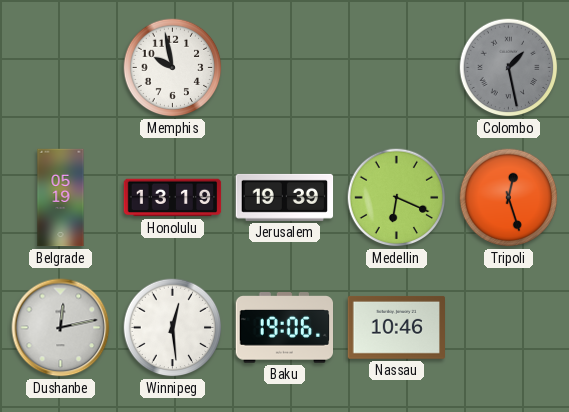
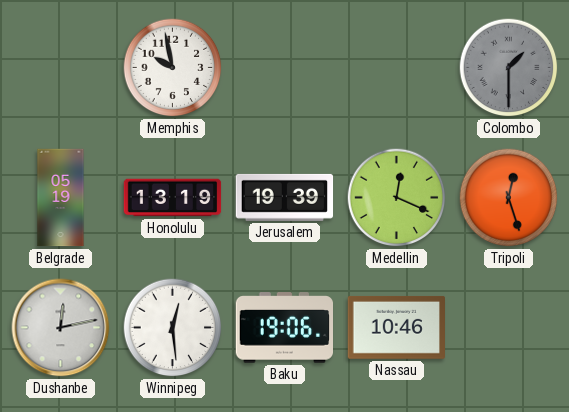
Colombo: 1:28 -> 1:30
Medellin: 6:19 -> 12:19
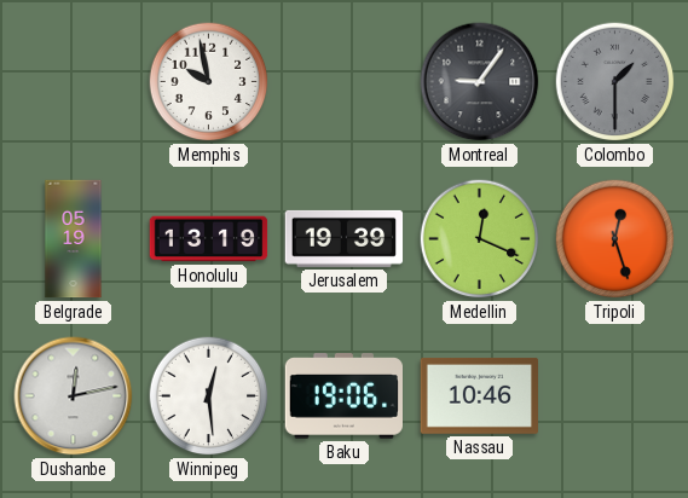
Montreal: none -> 9:06
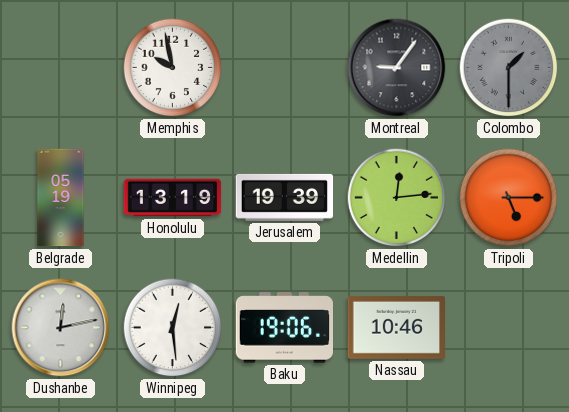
Medellin: 12:19 -> 12:14
Tripoli: 12:27 -> 5:15
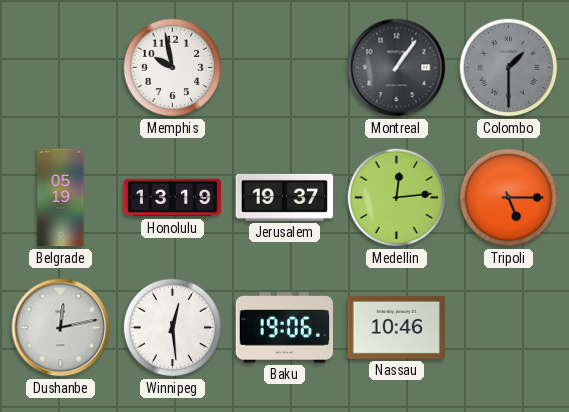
Montreal: 9:06 -> 1:06
Jerusalem: 19:39 -> 19:37
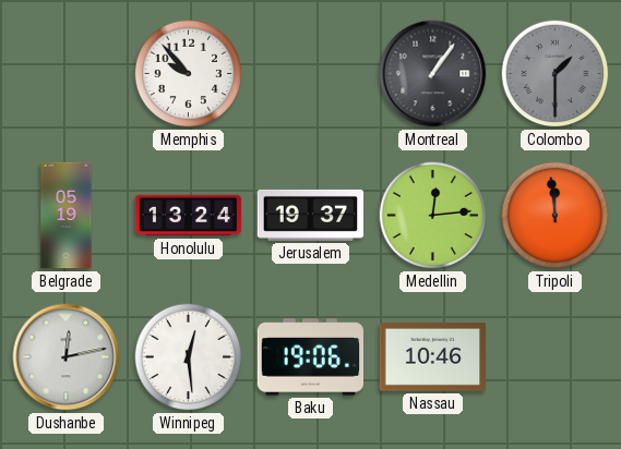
Memphis: 9:58 -> 9:53
Honolulu: 13:19 -> 13:24
Tripoli: 5:15 -> 11:59
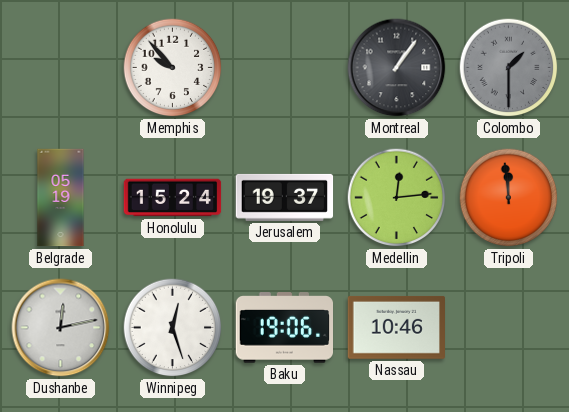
Honolulu: 13:24 -> 15:24
Winnipeg: 12:29 -> 12:27
